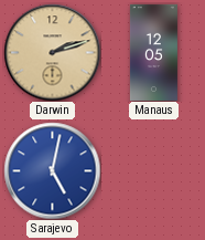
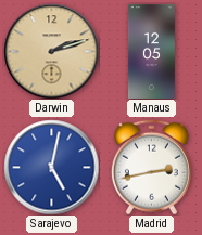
Madrid: none -> 2:43
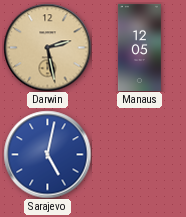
Darwin: 2:12 -> 2:28
Madrid: 2:43 -> none
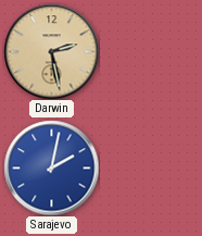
Manaus: 12:05 -> none
Sarajevo: 5:02 -> 2:02
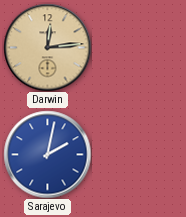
Darwin: 2:28 -> 12:14
